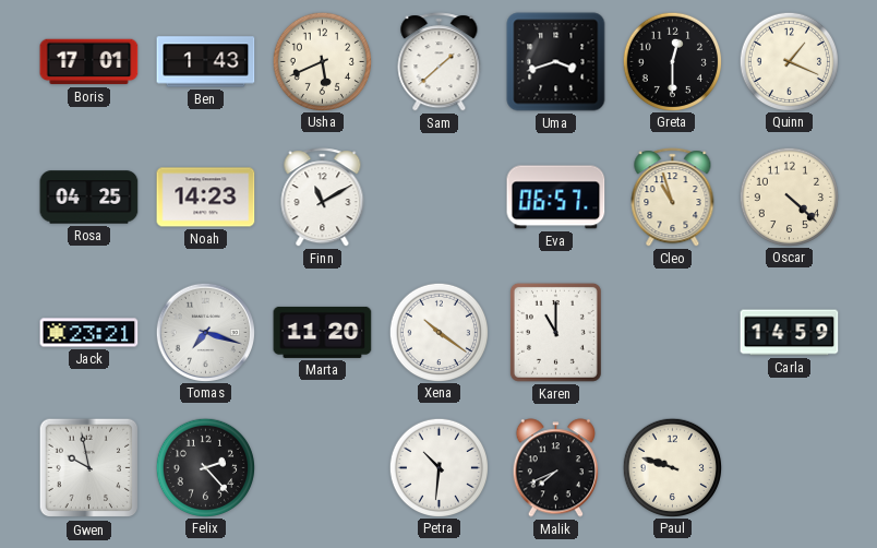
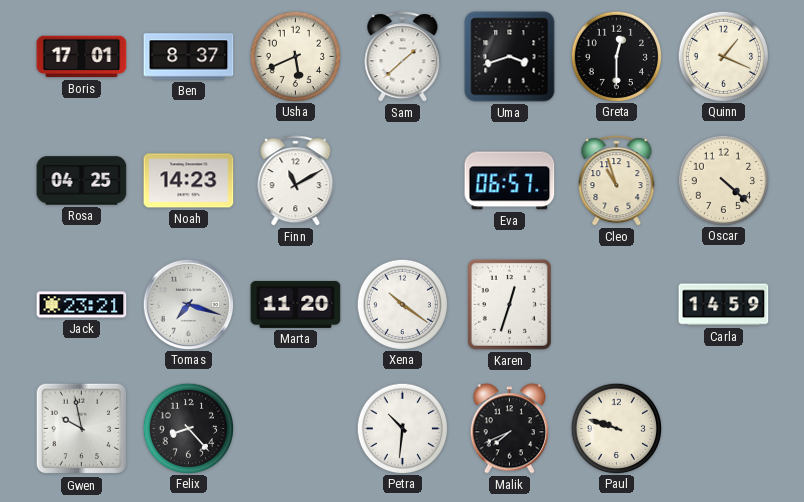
Ben: 1:43 -> 8:37
Karen: 11:00 -> 12:33
Felix: 2:23 -> 8:23
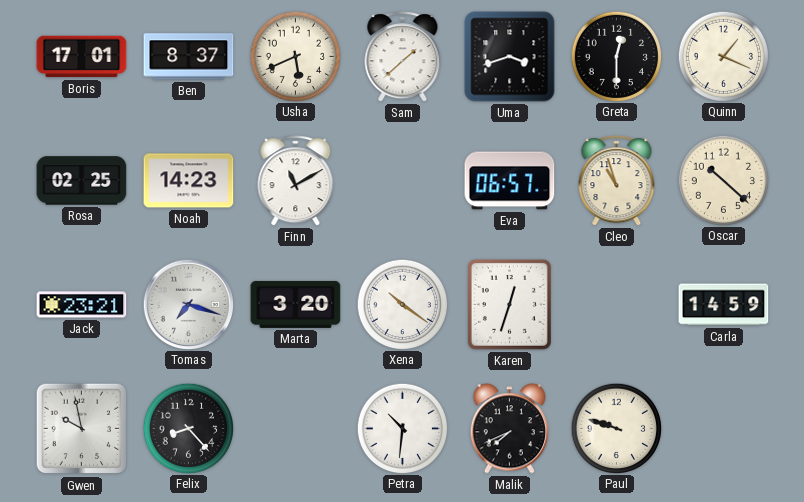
Rosa: 04:25 -> 02:25
Oscar: 4:22 -> 10:22
Marta: 11:20 -> 3:20
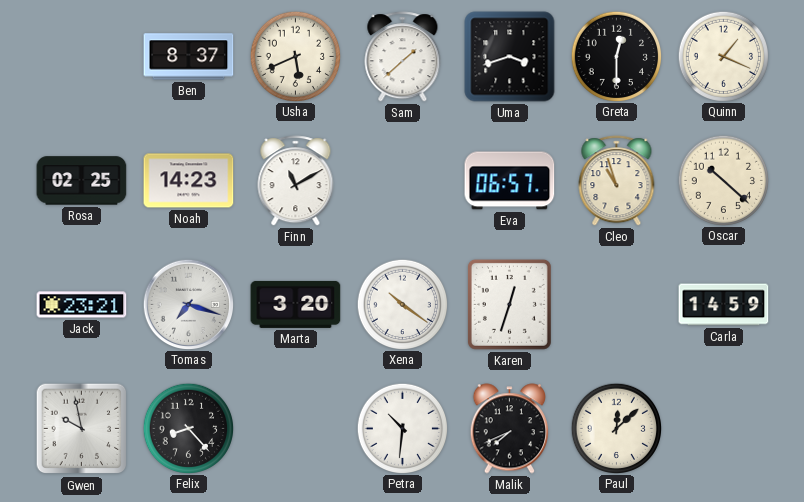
Boris: 17:01 -> none
Paul: 9:48 -> 12:08
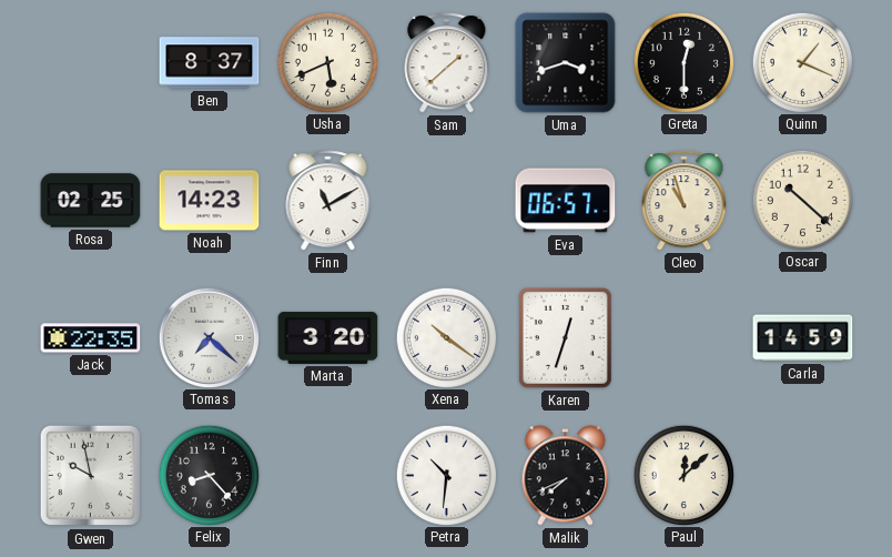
Jack: 23:21 -> 22:35
Tomas: 7:18 -> 7:22
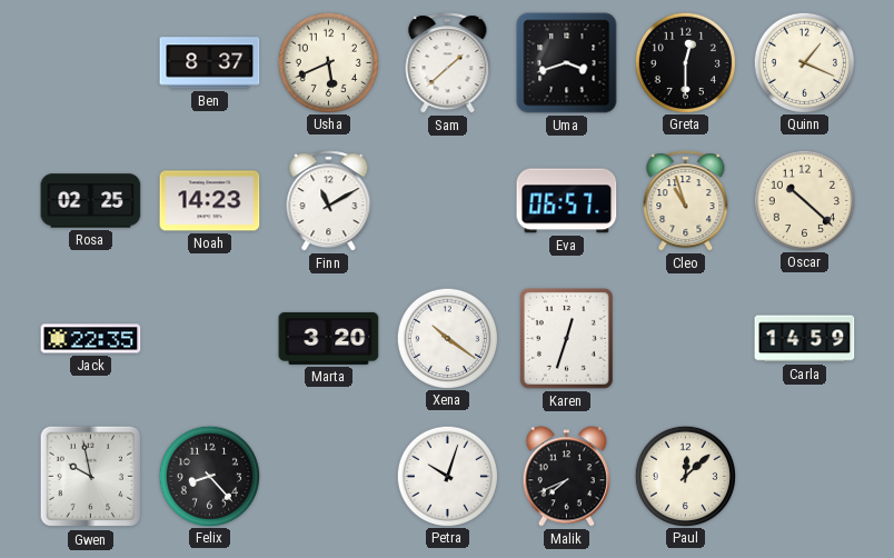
Tomas: 7:22 -> none
Petra: 10:31 -> 10:03
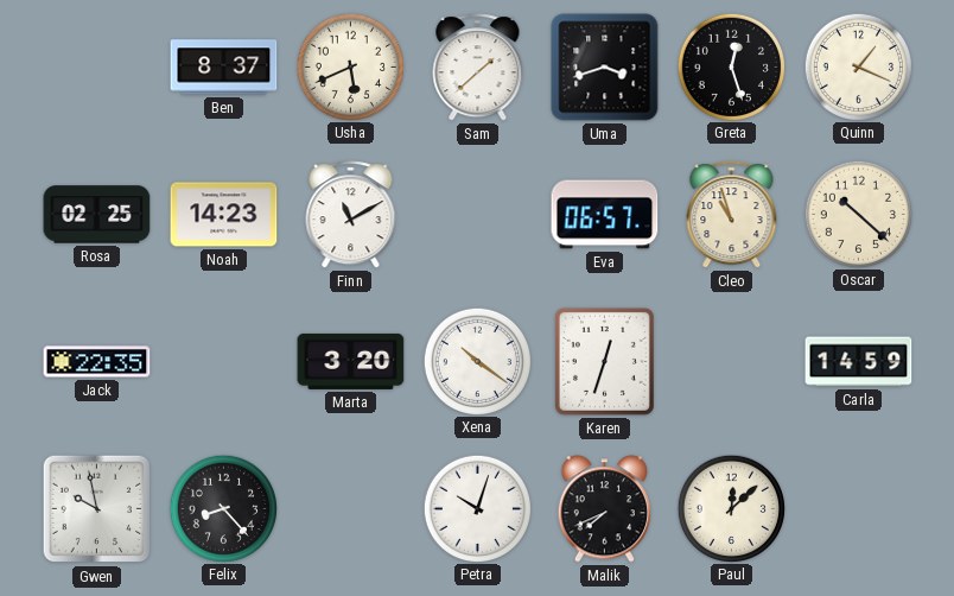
Greta: 12:30 -> 12:27
